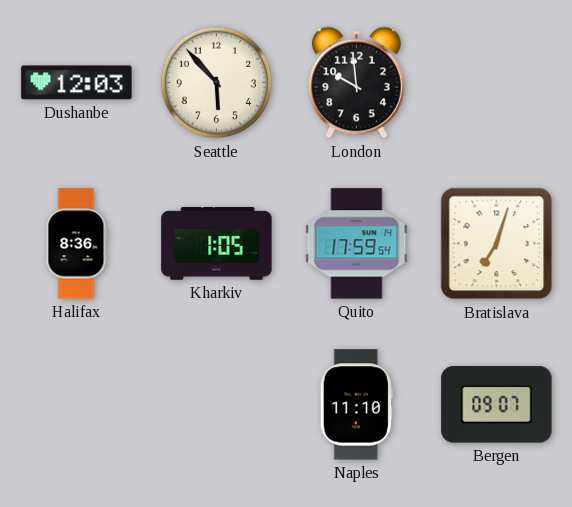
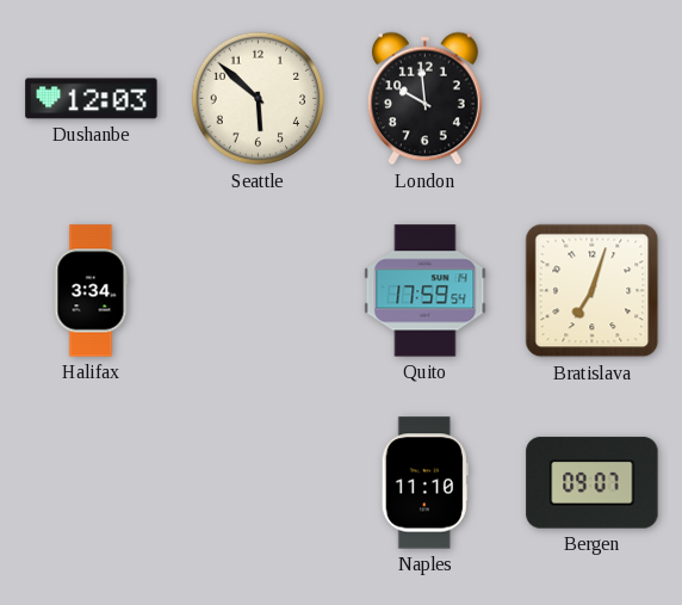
Seattle: 5:53 -> 5:52
Halifax: 8:36 -> 3:34
Kharkiv: 1:05 -> none
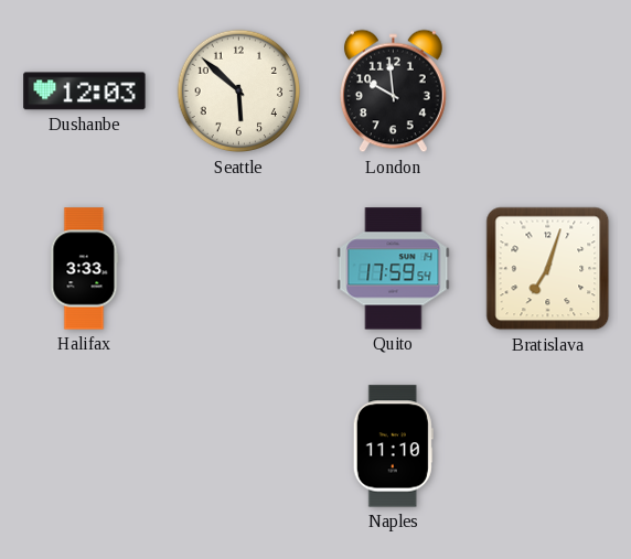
Halifax: 3:34 -> 3:33
Bergen: 09:07 -> none
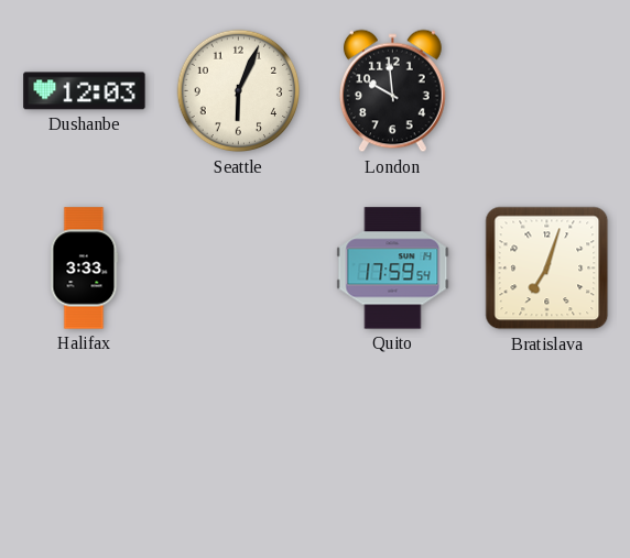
Seattle: 5:52 -> 6:04
Naples: 11:10 -> none
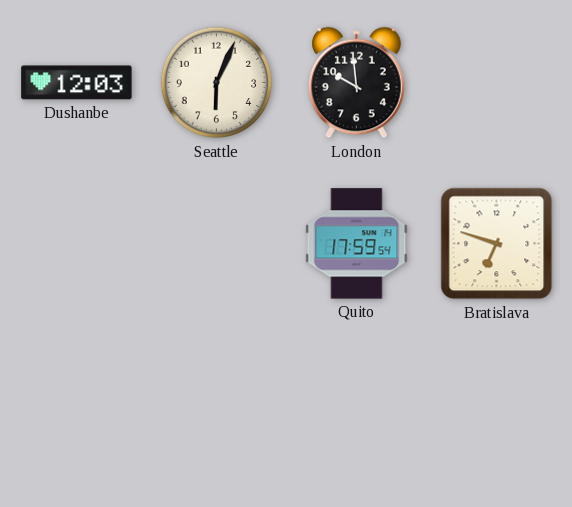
Halifax: 3:33 -> none
Bratislava: 7:03 -> 6:48
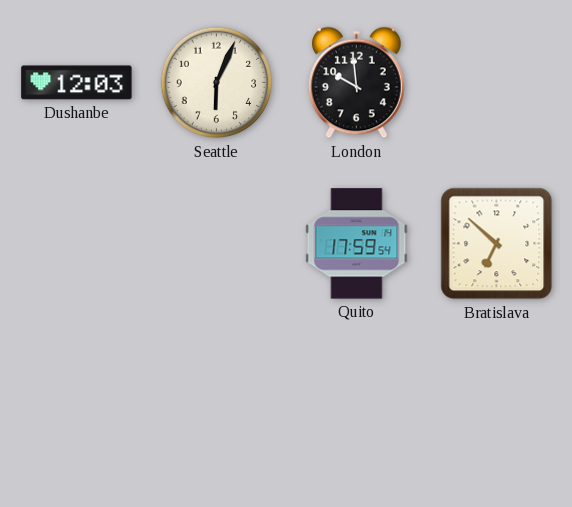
Bratislava: 6:48 -> 6:52
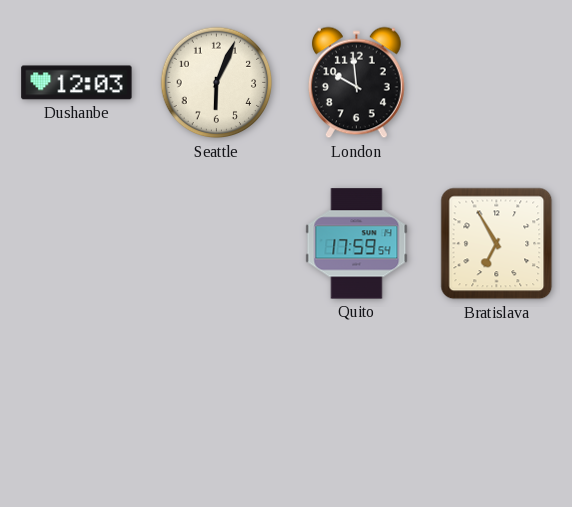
Bratislava: 6:52 -> 6:55
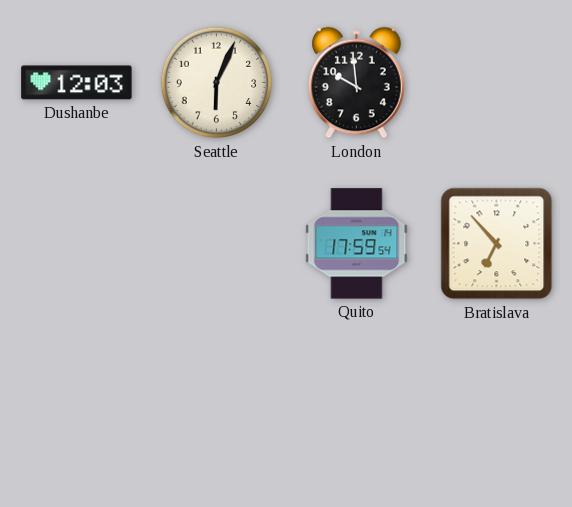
Bratislava: 6:55 -> 6:53
